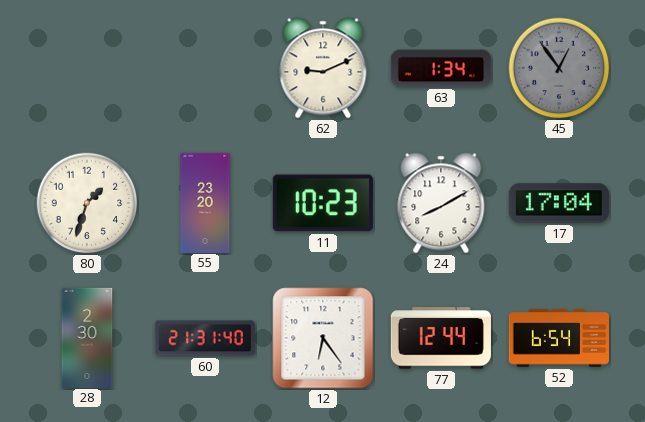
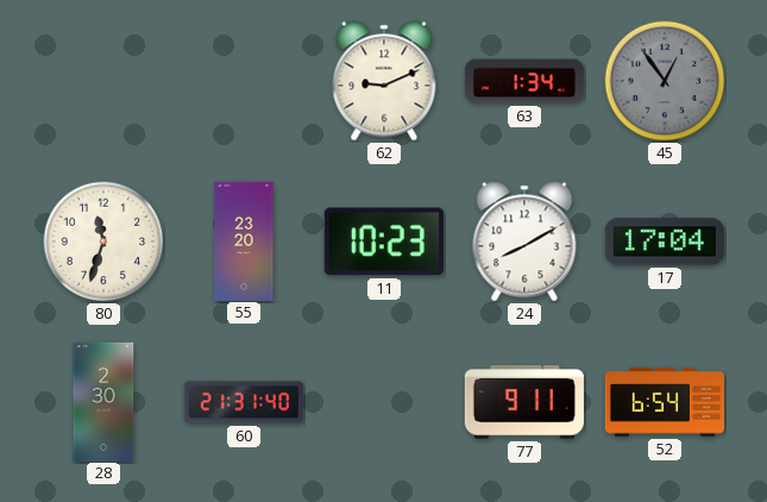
80: 1:33 -> 11:33
12: 6:24 -> none
77: 12:44 -> 9:11
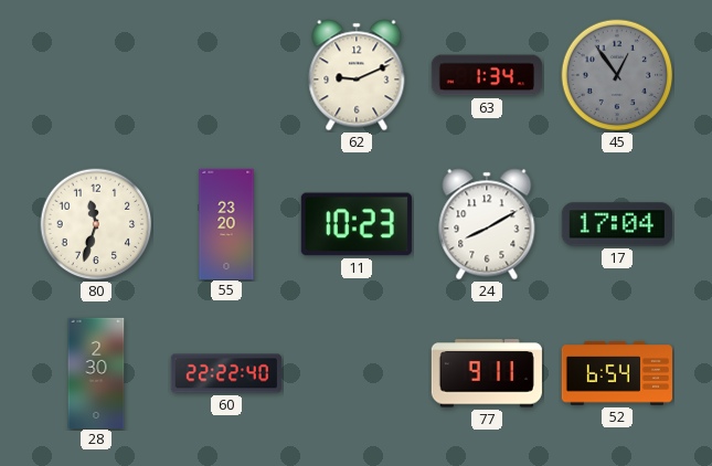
60: 21:31 -> 22:22
